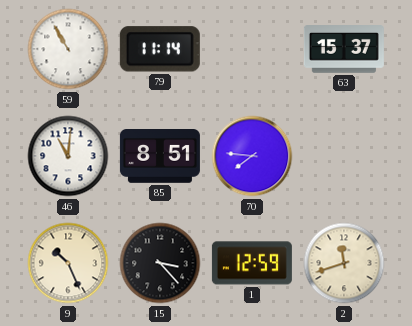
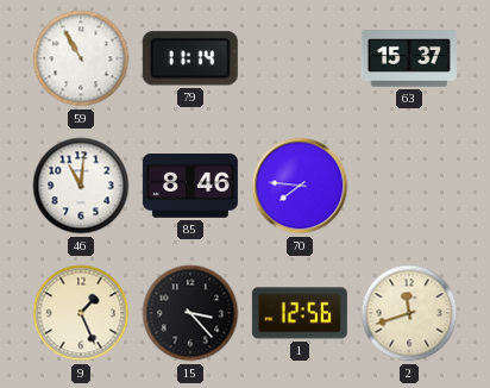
85: 8:51 -> 8:46
9: 10:26 -> 1:26
1: 12:59 -> 12:56
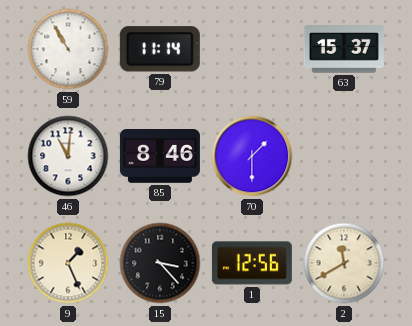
70: 7:46 -> 1:30
2: 11:42 -> 11:40
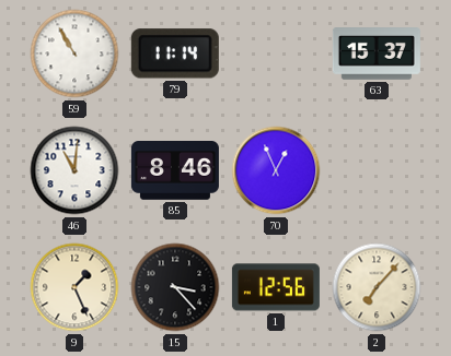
70: 1:30 -> 12:56
2: 11:40 -> 7:07
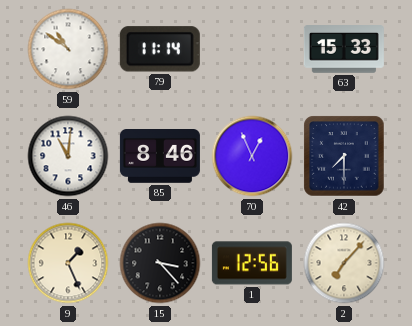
59: 10:55 -> 10:51
63: 15:37 -> 15:33
42: none -> 7:30
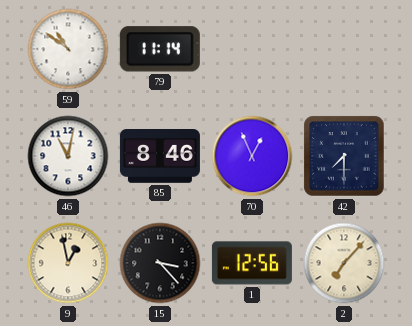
63: 15:33 -> none
46: 11:01 -> 11:02
9: 1:26 -> 12:58
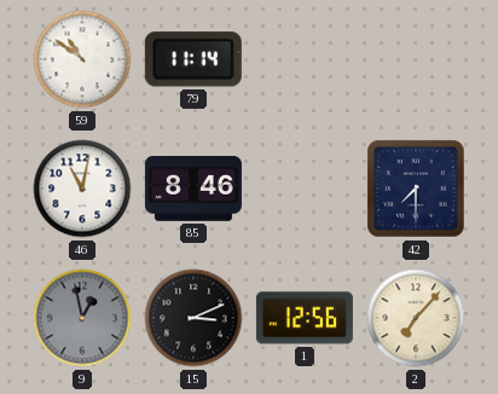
70: 12:56 -> none
9 dial: cream -> grey
15: 3:23 -> 3:11
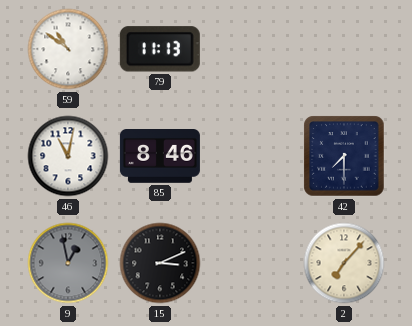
79: 11:14 -> 11:13
1: 12:56 -> none
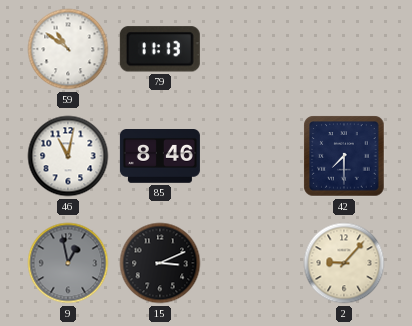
2: 7:07 -> 9:07
